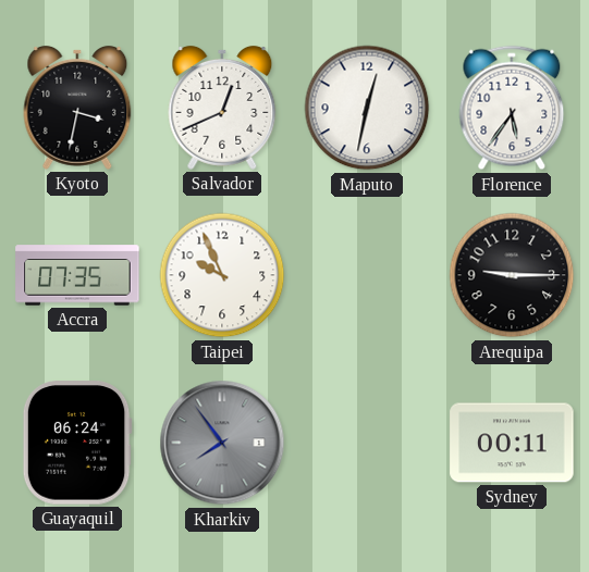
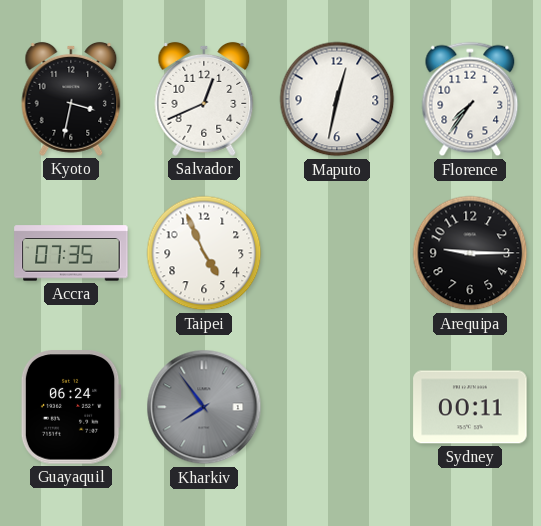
Florence: 5:36 -> 7:36
Taipei: 9:56 -> 4:56
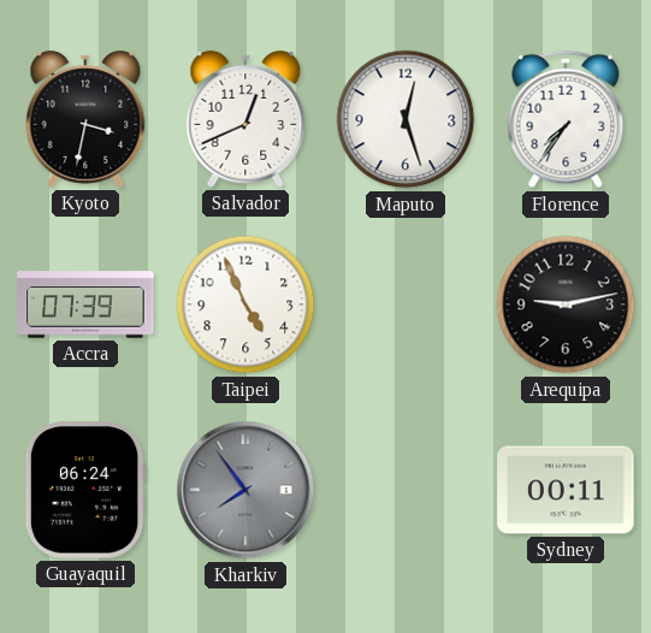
Maputo: 12:32 -> 12:27
Accra: 07:35 -> 07:39
Arequipa: 9:15 -> 9:13
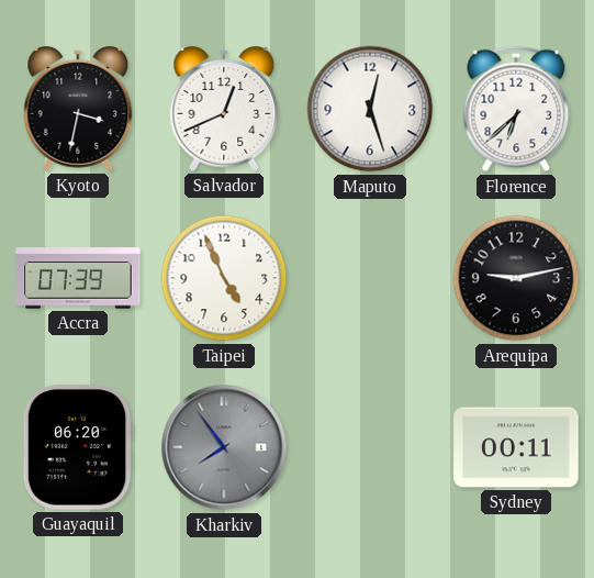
Florence: 7:36 -> 6:38
Guayaquil: 06:24 -> 06:20
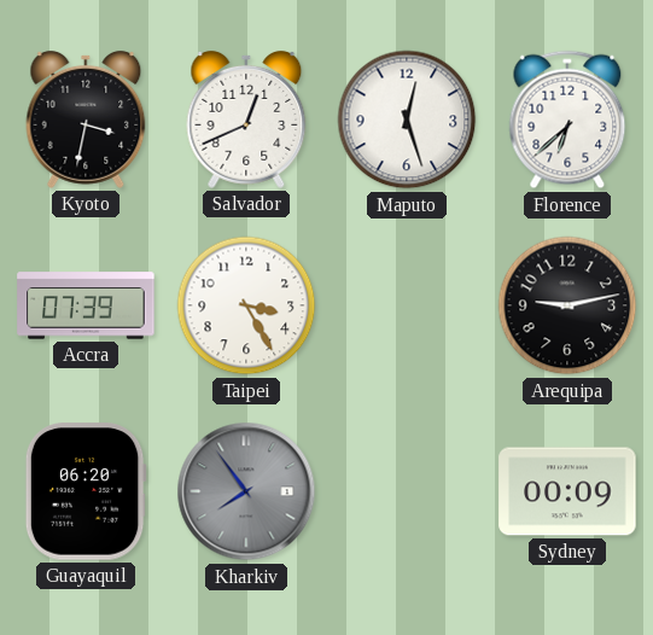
Taipei: 4:56 -> 3:25
Sydney: 00:11 -> 00:09
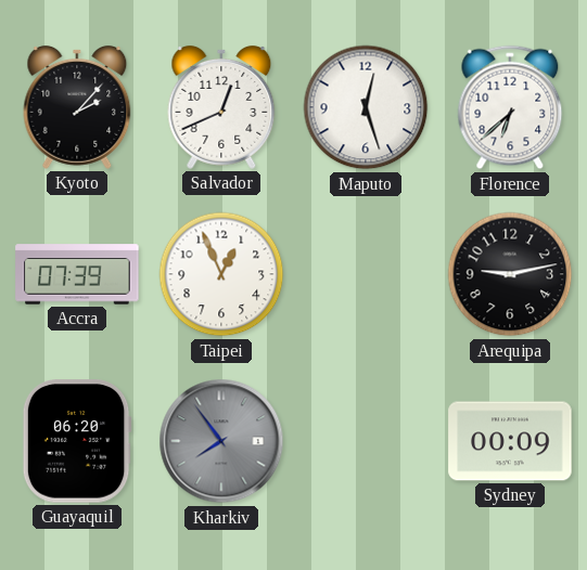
Kyoto: 3:32 -> 2:07
Taipei: 3:25 -> 12:56
